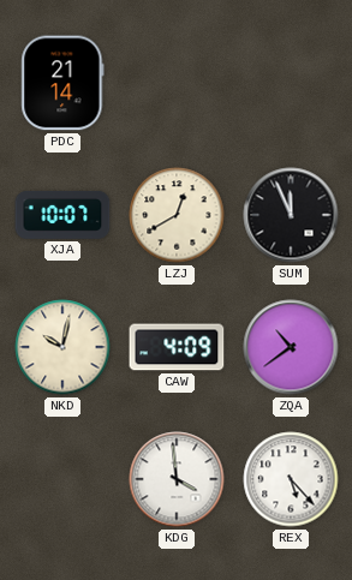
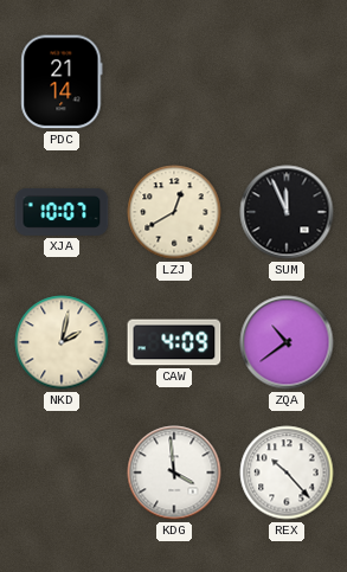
NKD: 10:02 -> 2:02
REX: 5:23 -> 10:23
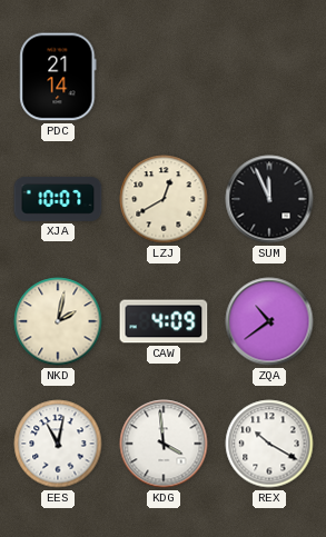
EES: none -> 11:02
REX: 10:23 -> 10:20
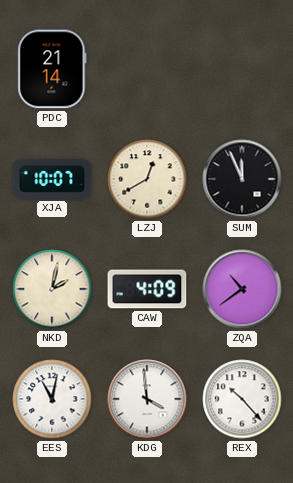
REX: 10:20 -> 10:23
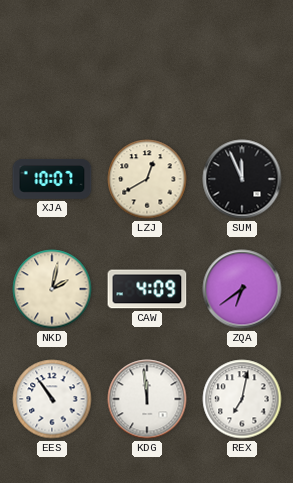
PDC: 21:14 -> none
ZQA: 10:39 -> 6:39
EES: 11:02 -> 10:54
KDG: 3:59 -> 11:59
REX: 10:23 -> 7:02
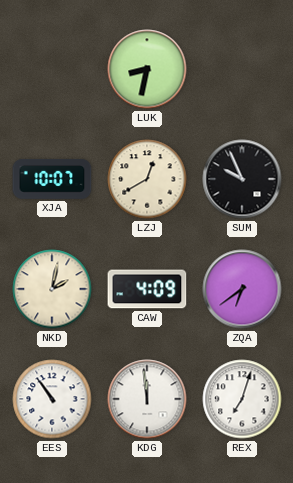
LUK: none -> 8:32
SUM: 11:56 -> 9:56
REX: 7:02 -> 7:03
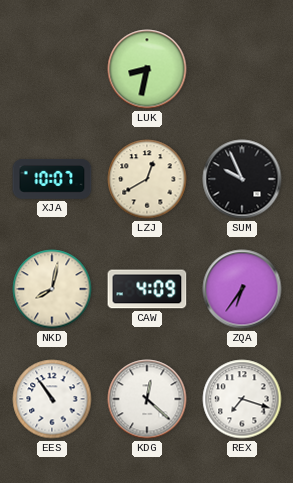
NKD: 2:02 -> 8:02
ZQA: 6:39 -> 6:36
KDG: 11:59 -> 12:22
REX: 7:03 -> 7:18
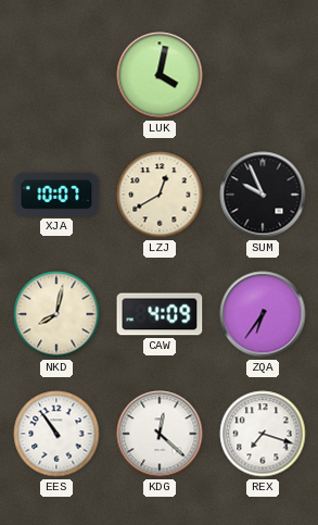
LUK: 8:32 -> 4:02
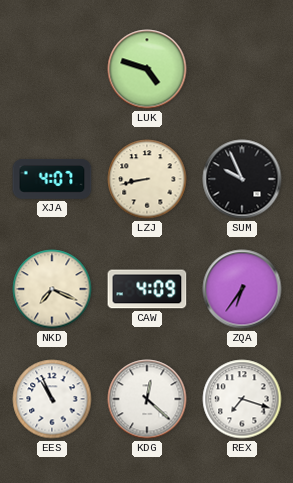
LUK: 4:02 -> 4:48
XJA: 10:07 -> 4:07
LZJ: 12:40 -> 8:43
NKD: 8:02 -> 7:19
EES: 10:54 -> 10:56
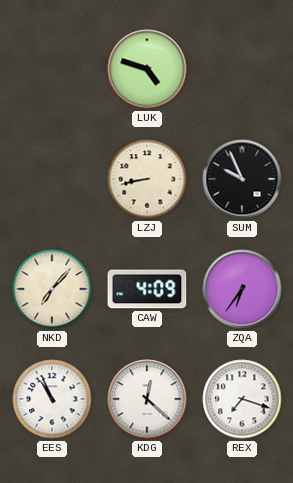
XJA: 4:07 -> none
NKD: 7:19 -> 7:07
